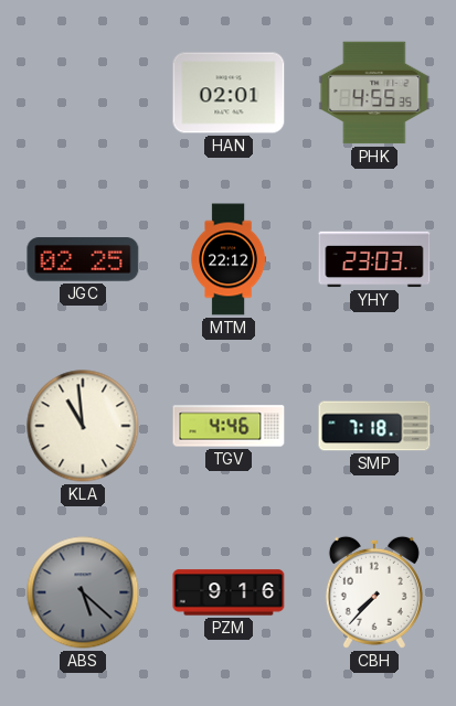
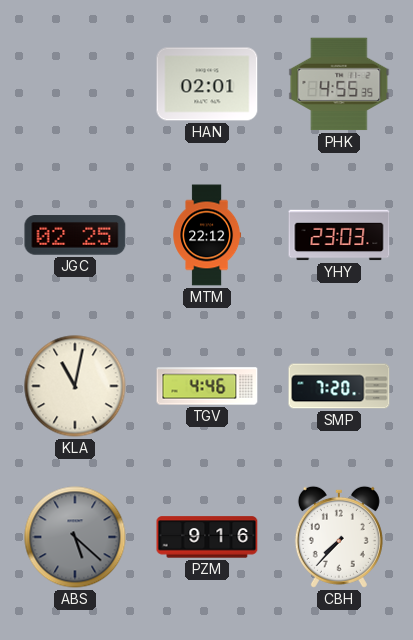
KLA: 10:59 -> 11:02
SMP: 7:18 -> 7:20
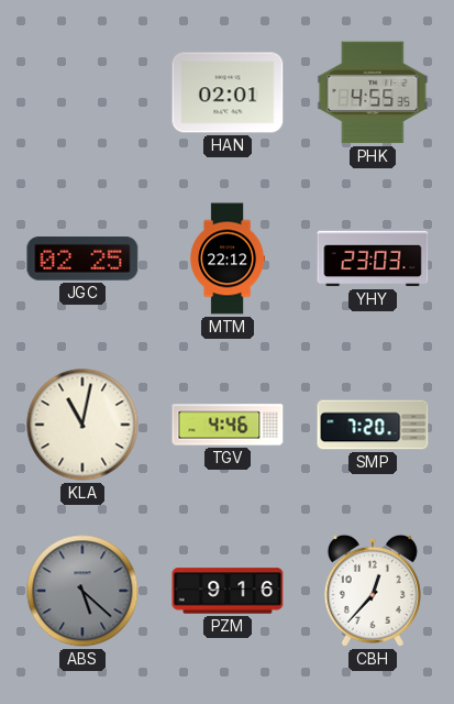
CBH: 7:37 -> 12:37
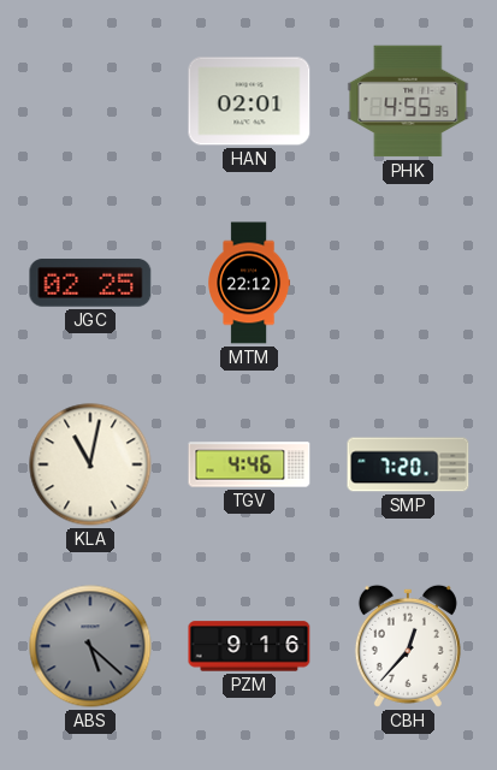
YHY: 23:03 -> none
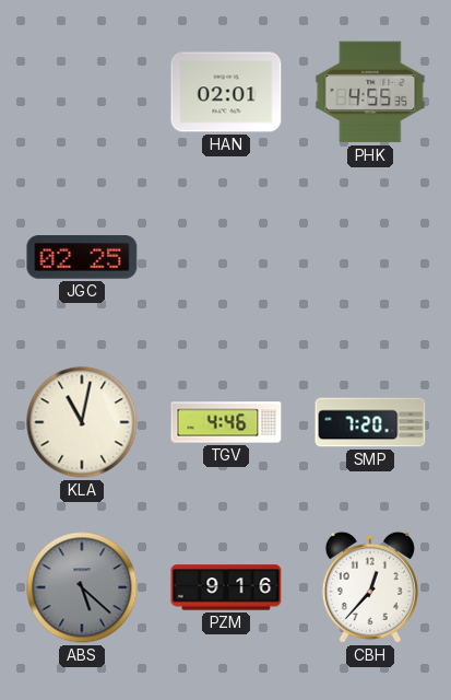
MTM: 22:12 -> none
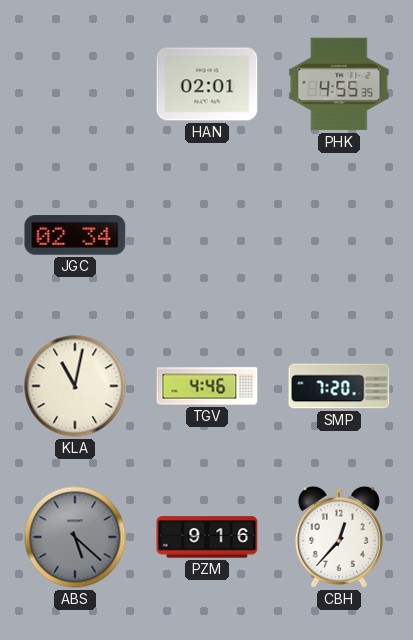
JGC: 02:25 -> 02:34
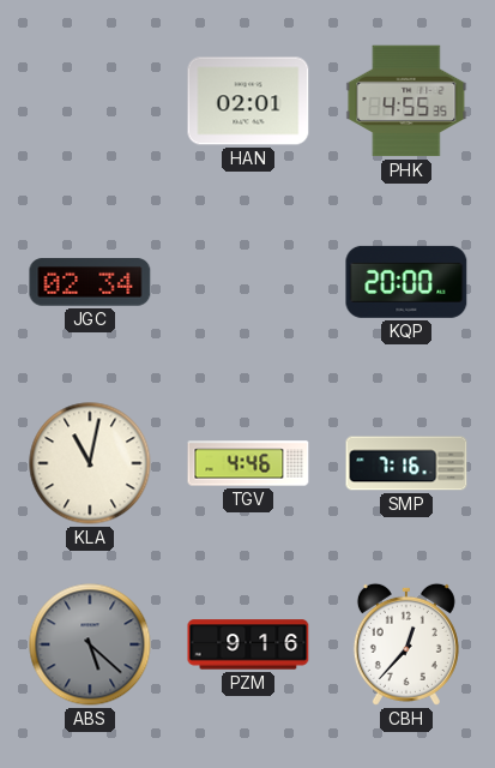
KQP: none -> 20:00
SMP: 7:20 -> 7:16
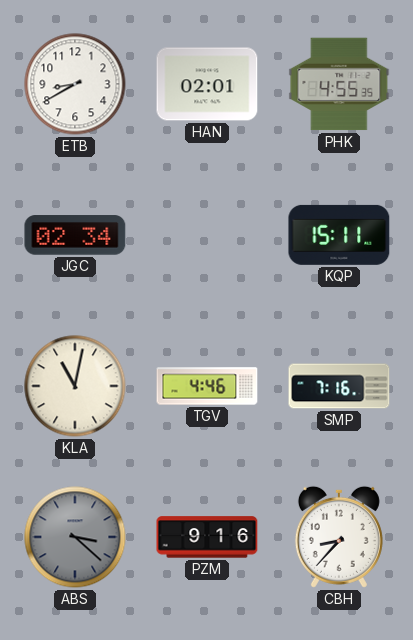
ETB: none -> 8:40
KQP: 20:00 -> 15:11
ABS: 5:22 -> 3:22
CBH: 12:37 -> 8:37
